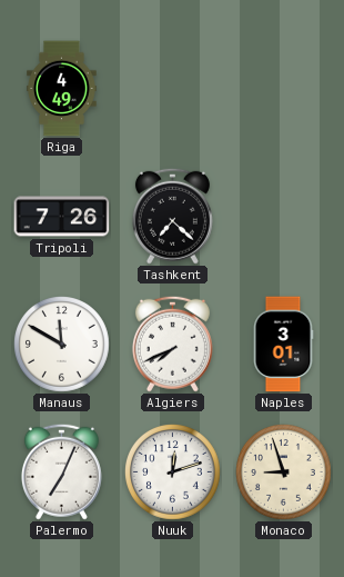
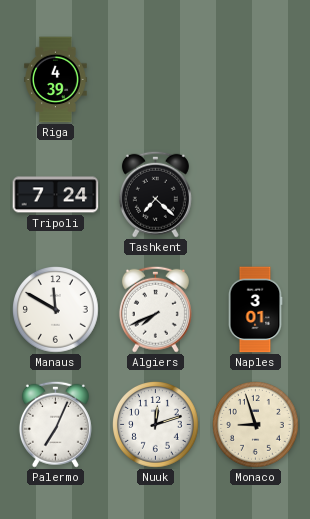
Riga: 4:49 -> 4:39
Tripoli: 7:26 -> 7:24
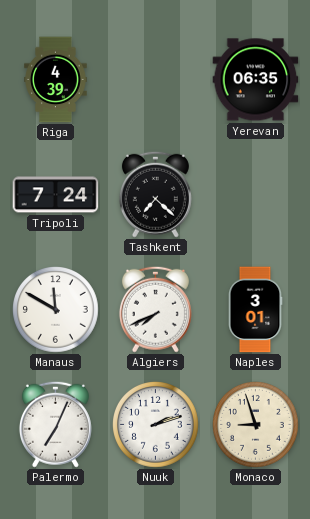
Yerevan: none -> 06:35
Nuuk: 12:12 -> 2:12
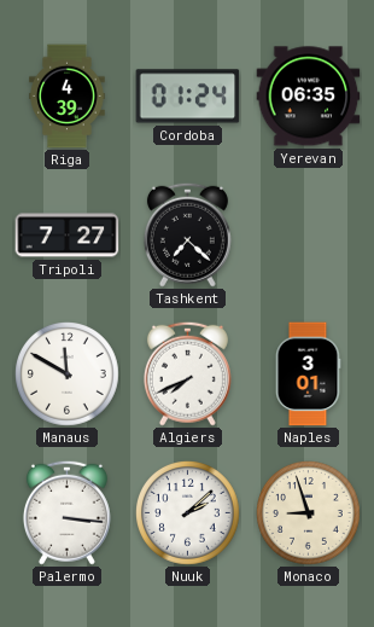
Cordoba: none -> 01:24
Tripoli: 7:24 -> 7:27
Palermo: 7:04 -> 3:16
Nuuk: 2:12 -> 2:08
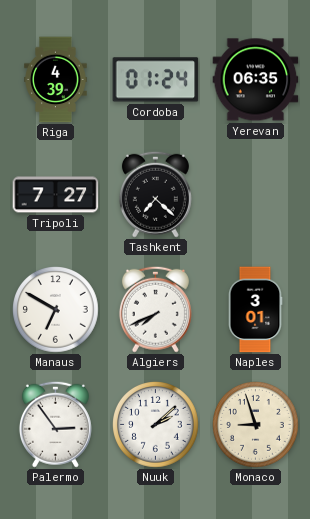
Manaus: 11:50 -> 6:50
Palermo: 3:16 -> 2:54
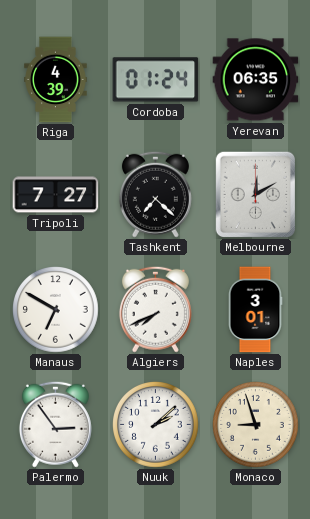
Melbourne: none -> 12:10
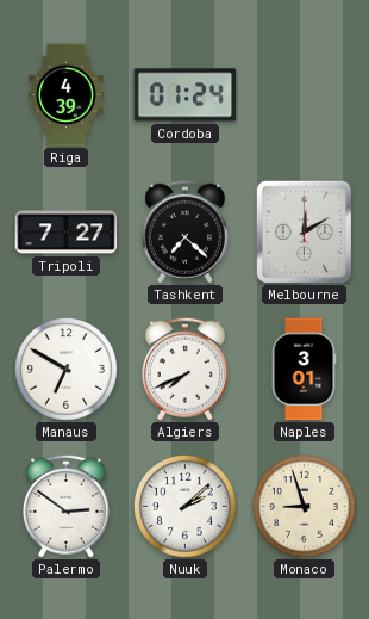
Yerevan: 06:35 -> none
Palermo: 2:54 -> 2:51
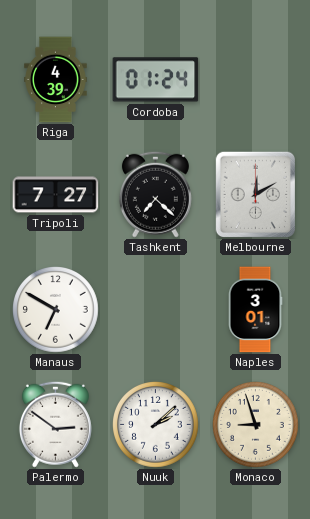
Algiers: 7:41 -> none
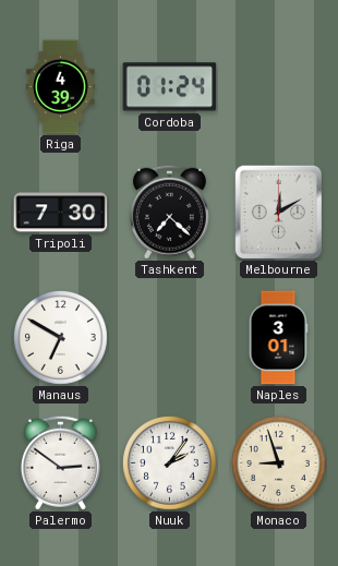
Tripoli: 7:27 -> 7:30
Nuuk: 2:08 -> 2:06
